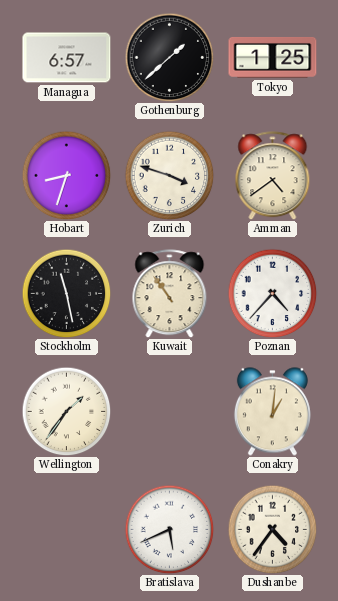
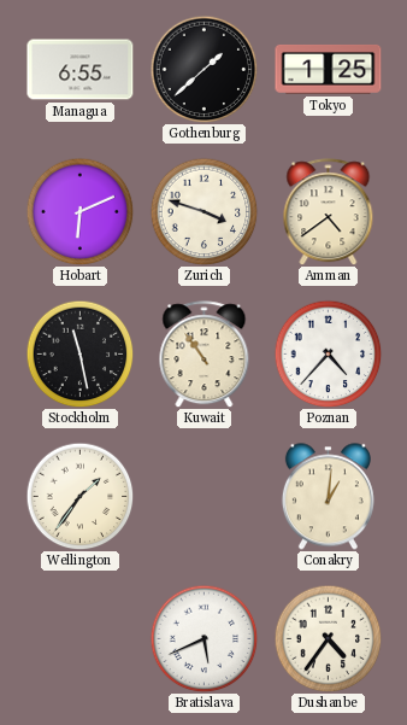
Managua: 6:57 -> 6:55
Hobart: 8:33 -> 6:11
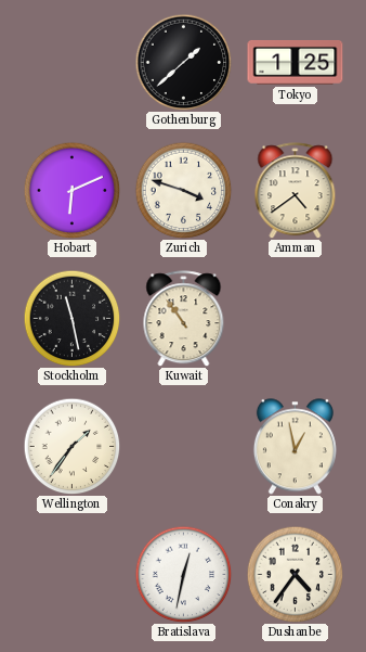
Managua: 6:55 -> none
Poznan: 4:37 -> none
Conakry: 1:01 -> 12:58
Bratislava: 5:41 -> 12:32
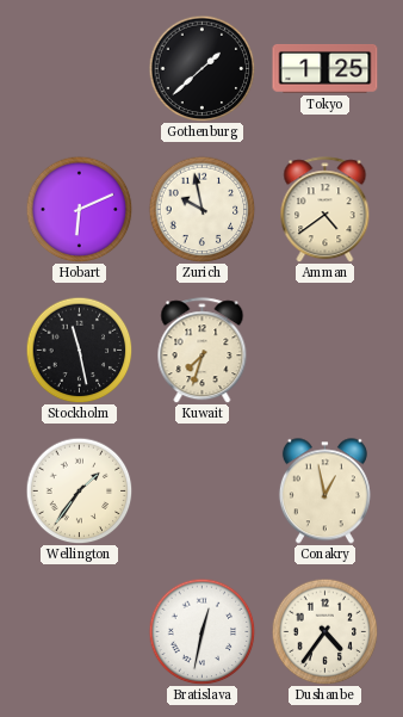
Zurich: 3:48 -> 9:58
Kuwait: 10:54 -> 7:33
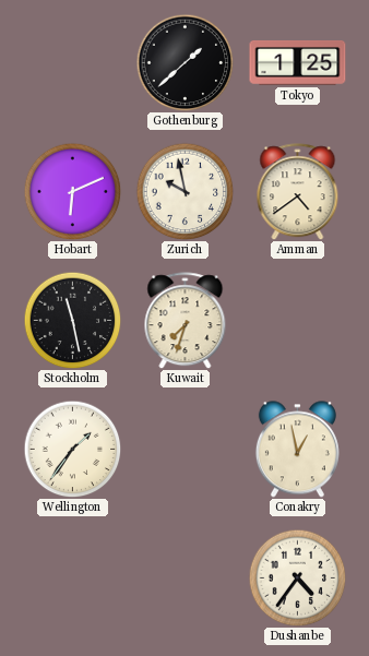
Bratislava: 12:32 -> none
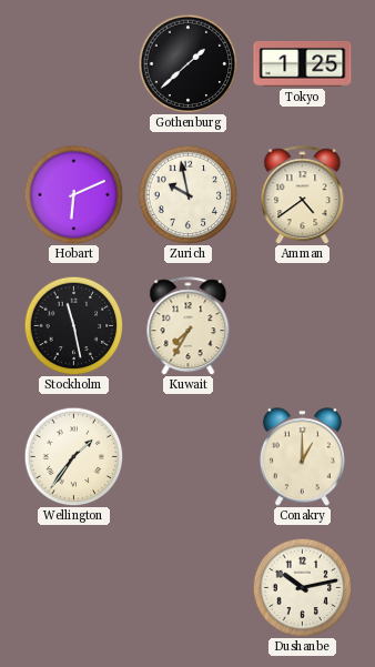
Kuwait: 7:33 -> 7:35
Conakry: 12:58 -> 1:00
Dushanbe: 4:36 -> 10:13
